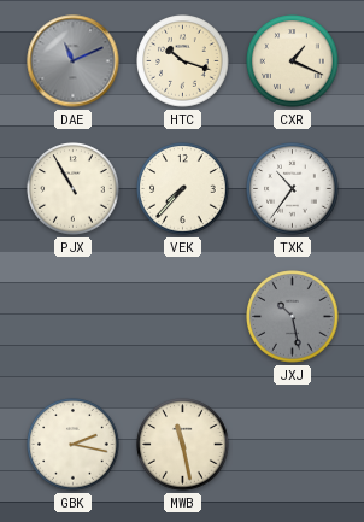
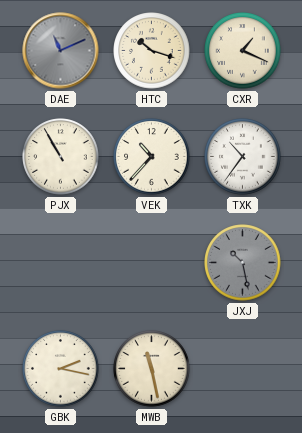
VEK: 7:37 -> 10:37
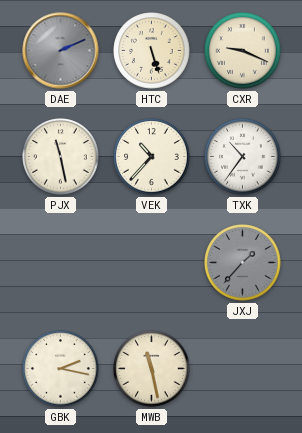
DAE: 11:11 -> 2:11
HTC: 10:18 -> 5:27
CXR: 1:19 -> 9:19
PJX: 10:55 -> 11:28
JXJ: 10:28 -> 1:37
